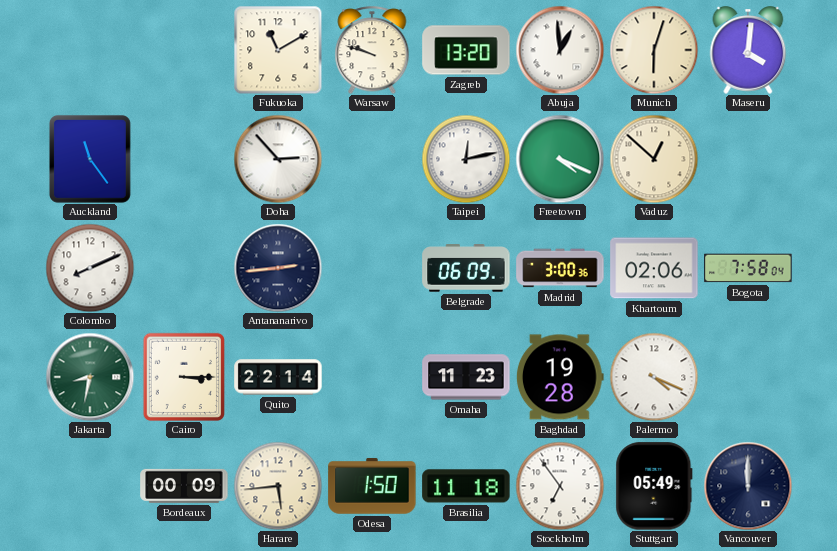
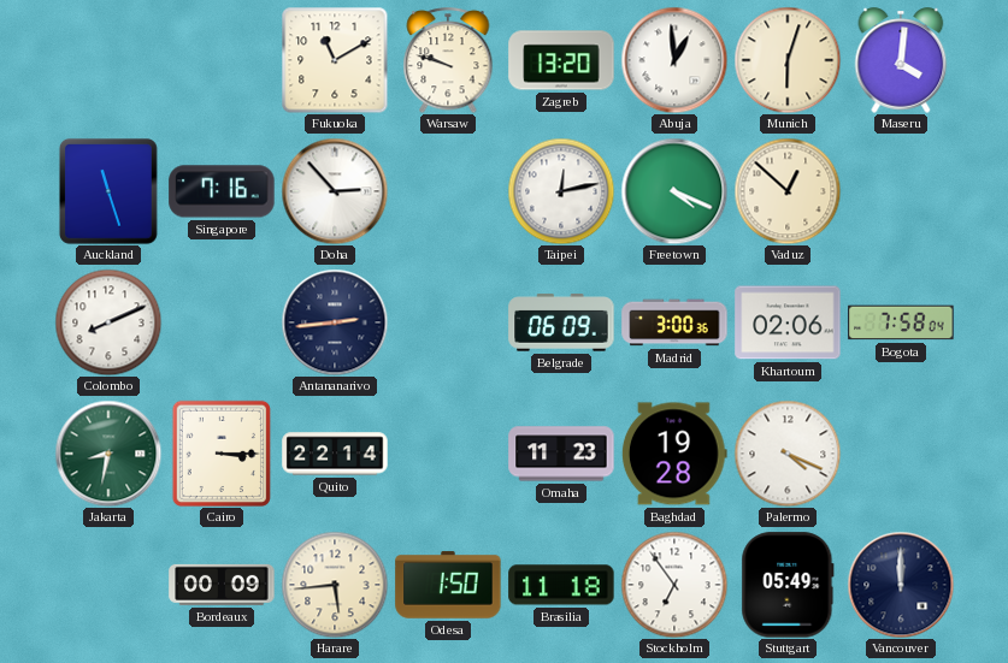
Auckland: 11:24 -> 11:27
Singapore: none -> 7:16
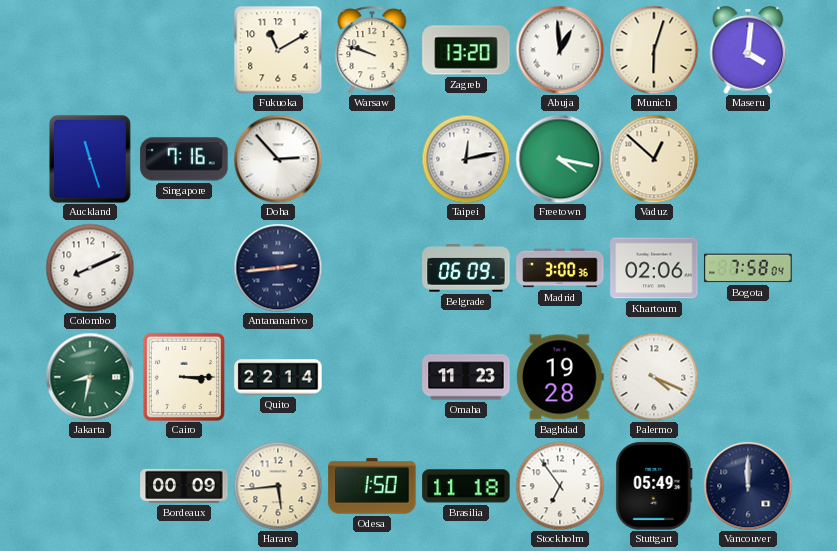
Freetown: 4:19 -> 4:17
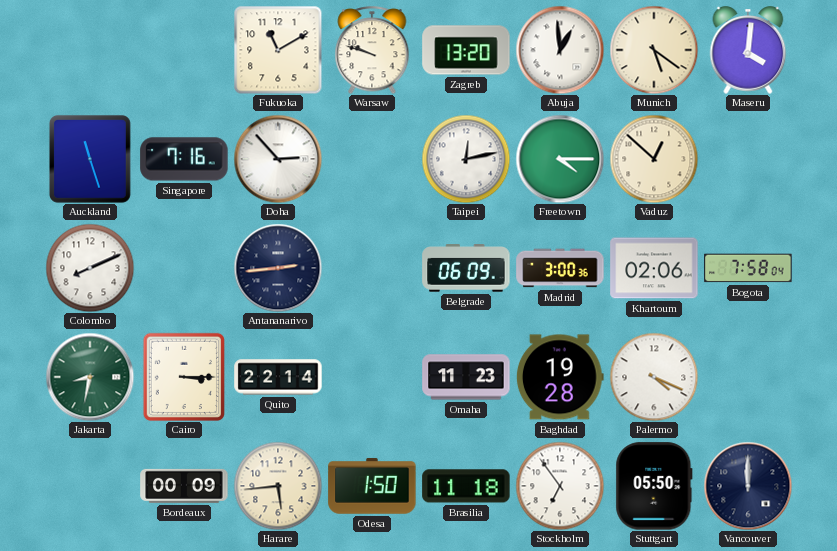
Munich: 6:03 -> 5:21
Freetown: 4:17 -> 4:15
Stuttgart: 05:49 -> 05:50
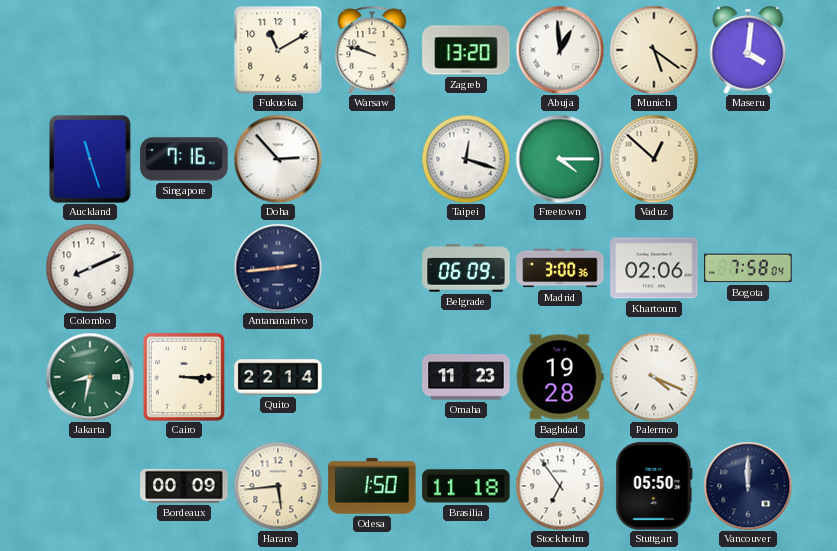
Taipei: 12:13 -> 12:18
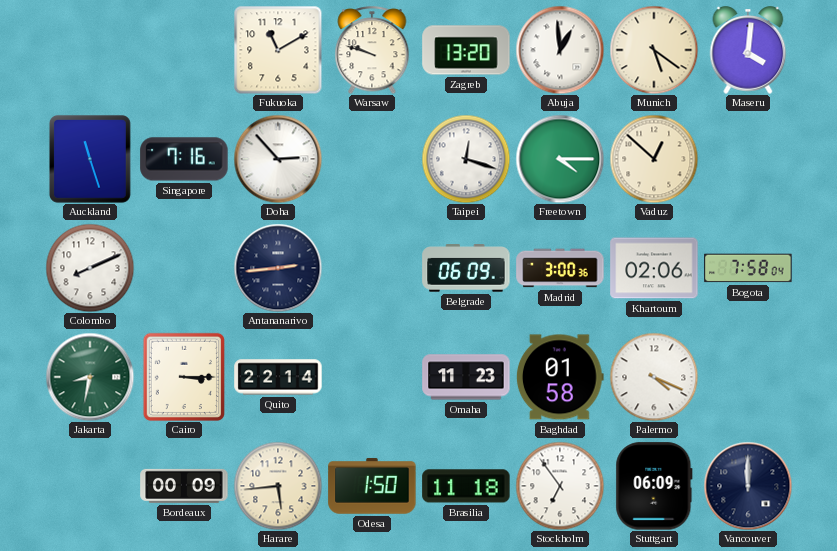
Baghdad: 19:28 -> 01:58
Stuttgart: 05:50 -> 06:09
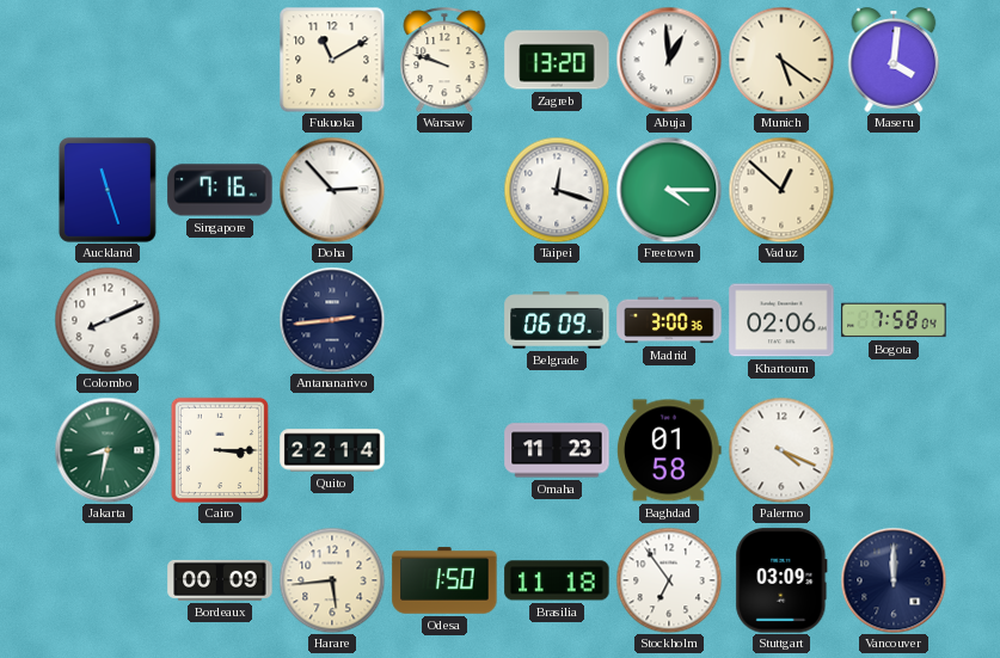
Stuttgart: 06:09 -> 03:09
